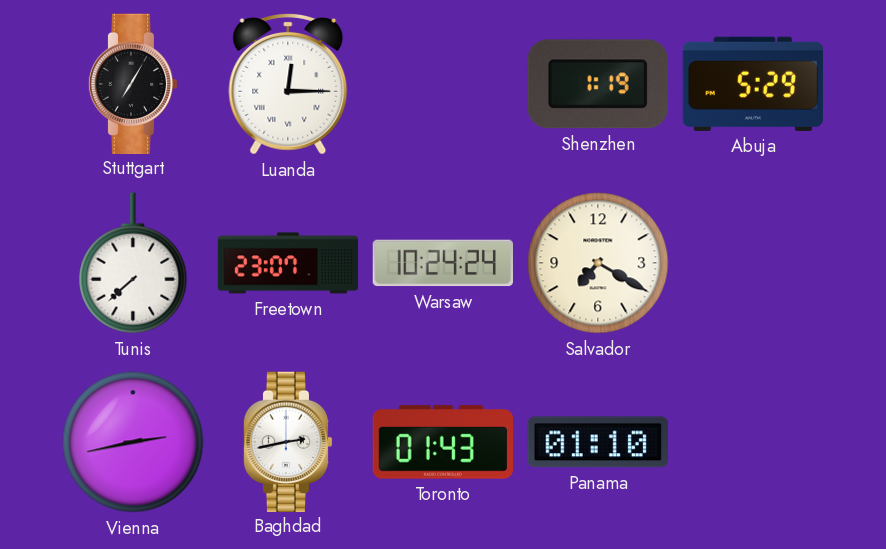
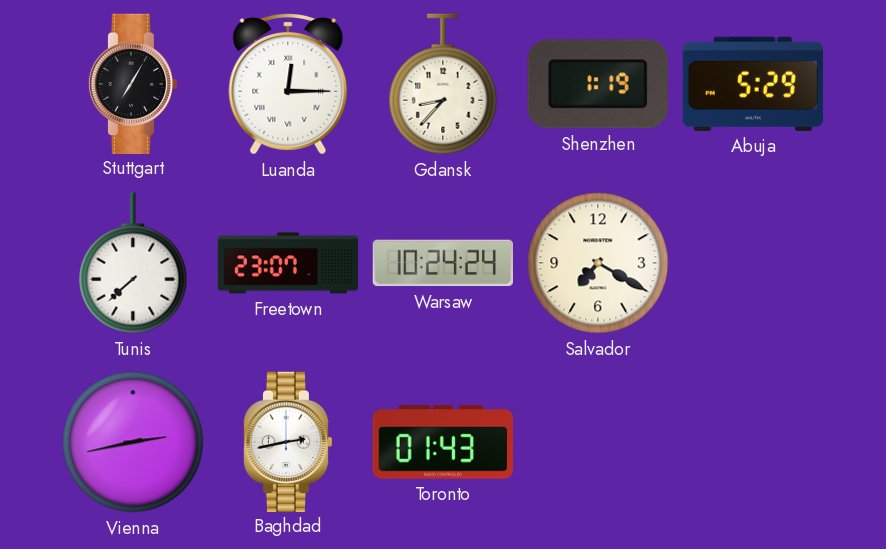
Gdansk: none -> 8:37
Panama: 01:10 -> none
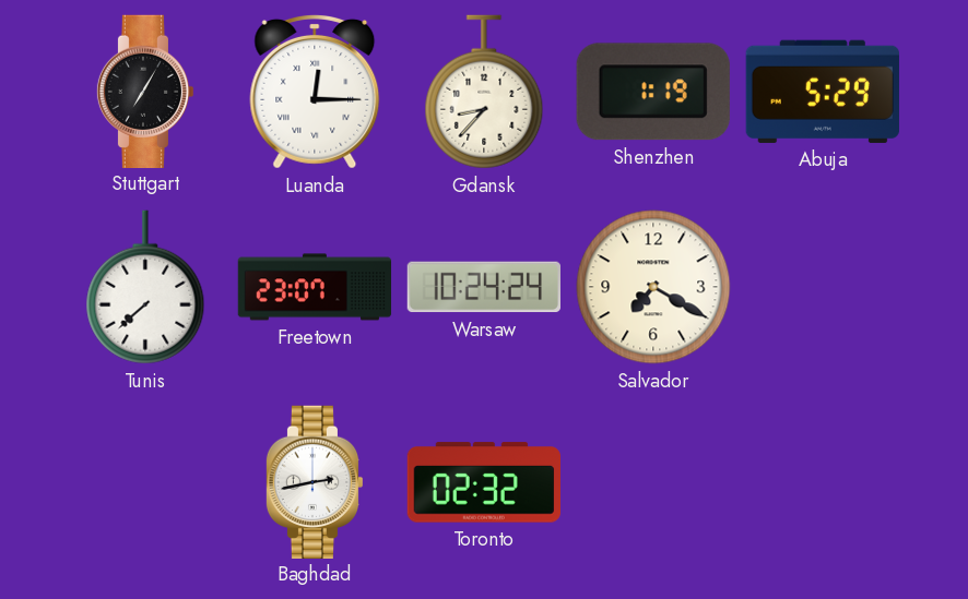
Vienna: 2:43 -> none
Toronto: 01:43 -> 02:32
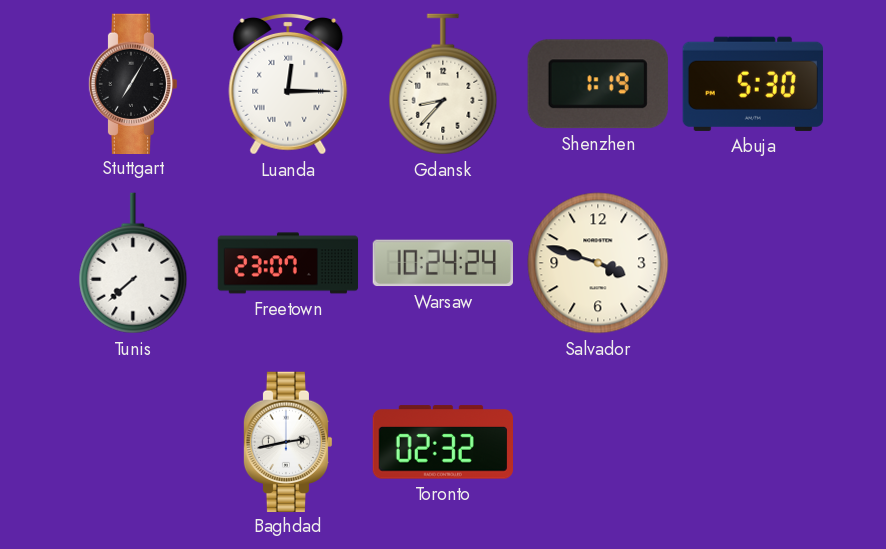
Abuja: 5:29 -> 5:30
Salvador: 7:20 -> 3:48
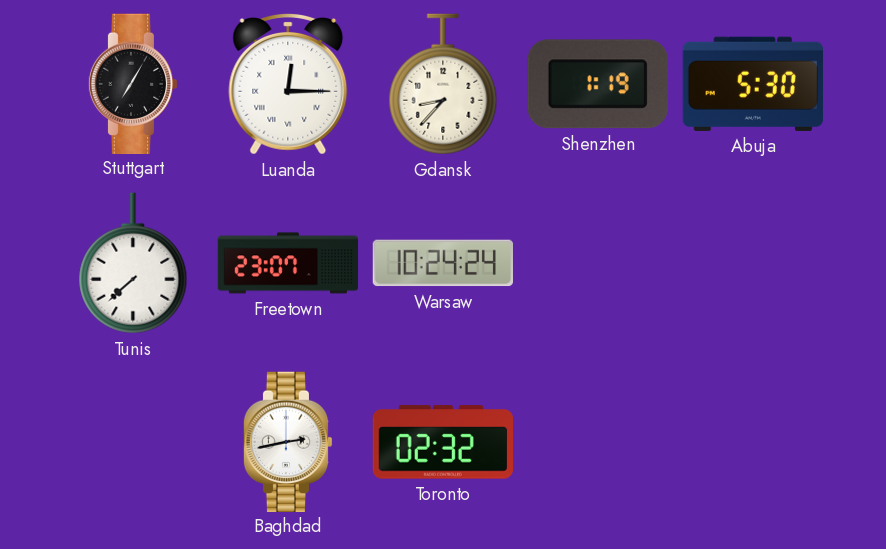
Salvador: 3:48 -> none
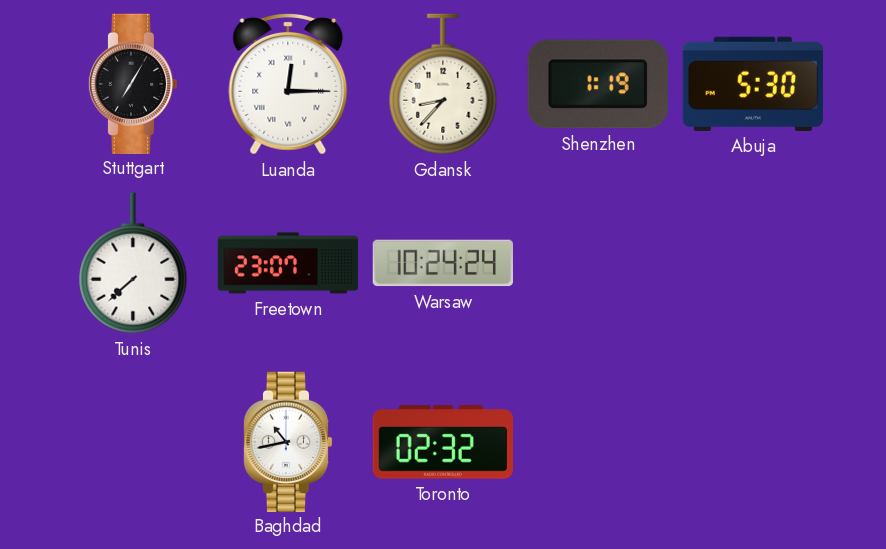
Baghdad: 2:43 -> 10:43
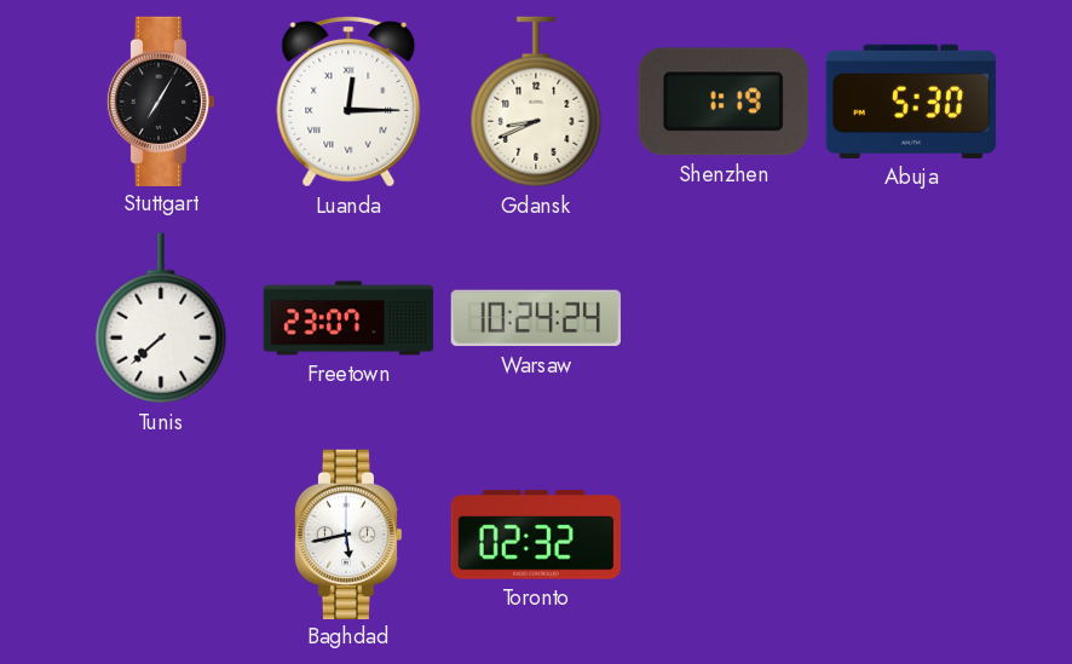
Gdansk: 8:37 -> 8:41
Baghdad: 10:43 -> 5:43
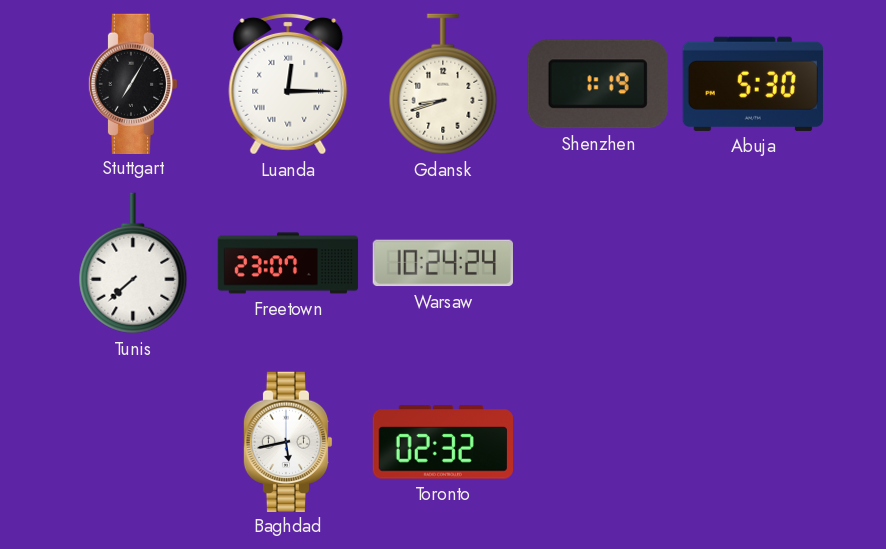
Gdansk: 8:41 -> 8:42
